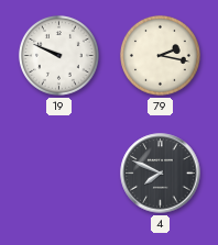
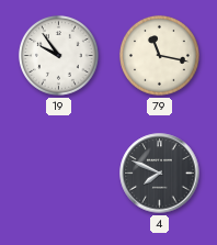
19: 9:49 -> 9:54
79: 2:17 -> 11:17
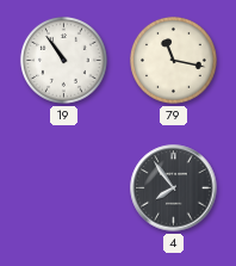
19: 9:54 -> 10:54
4: 7:49 -> 7:54
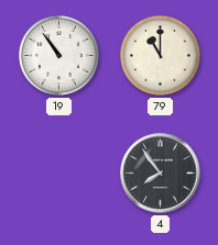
79: 11:17 -> 11:00
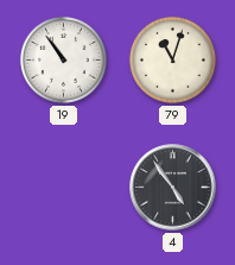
79: 11:00 -> 11:03
4: 7:54 -> 4:54
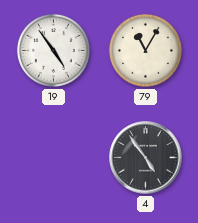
19: 10:54 -> 4:54
79: 11:03 -> 11:05
